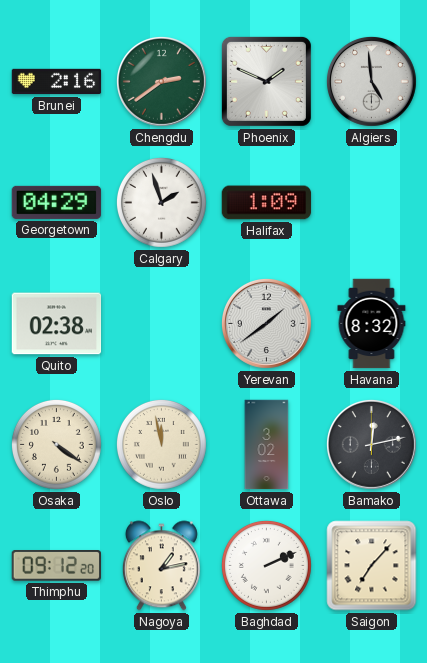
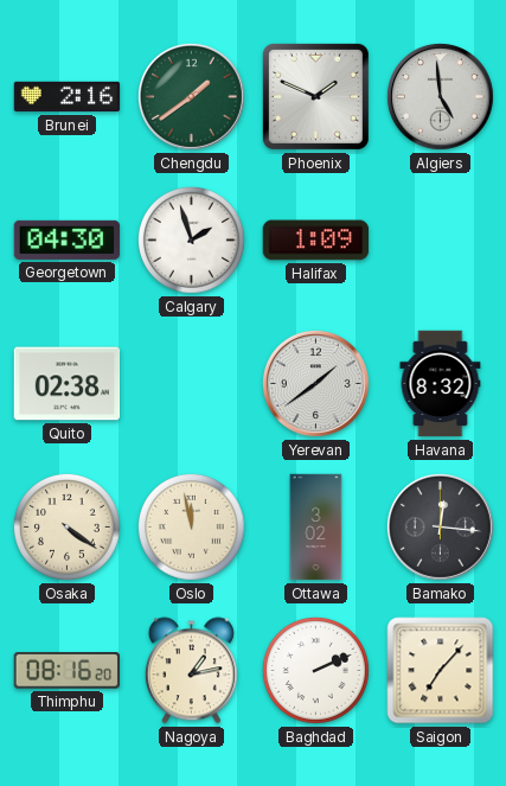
Chengdu: 2:39 -> 1:39
Georgetown: 04:29 -> 04:30
Bamako: 12:13 -> 12:16
Thimphu: 09:12 -> 08:16
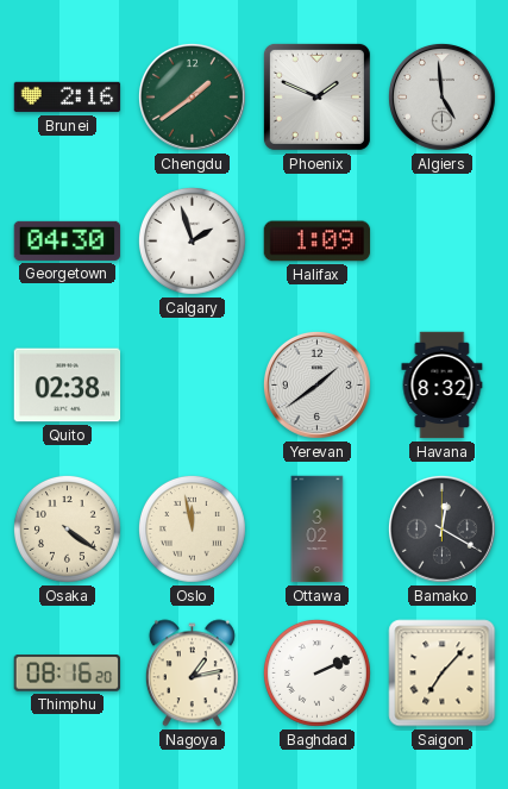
Bamako: 12:16 -> 12:20
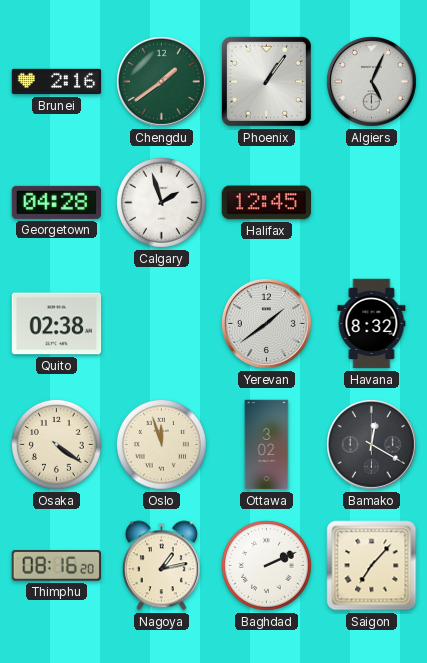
Phoenix: 1:49 -> 1:06
Algiers: 4:59 -> 5:04
Georgetown: 04:30 -> 04:28
Halifax: 1:09 -> 12:45
Oslo: 11:58 -> 11:57
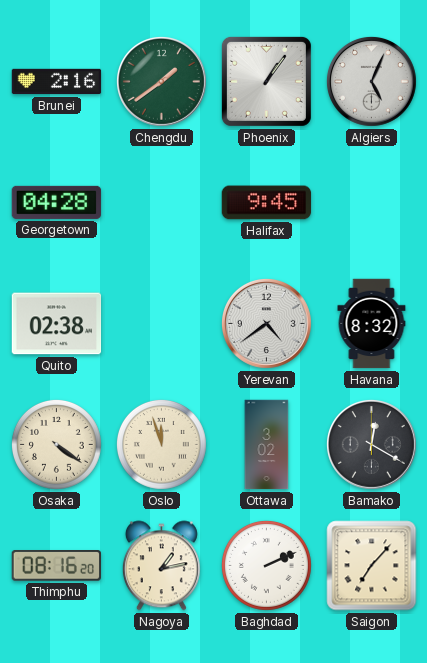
Calgary: 1:57 -> none
Halifax: 12:45 -> 9:45
Yerevan: 1:39 -> 4:39
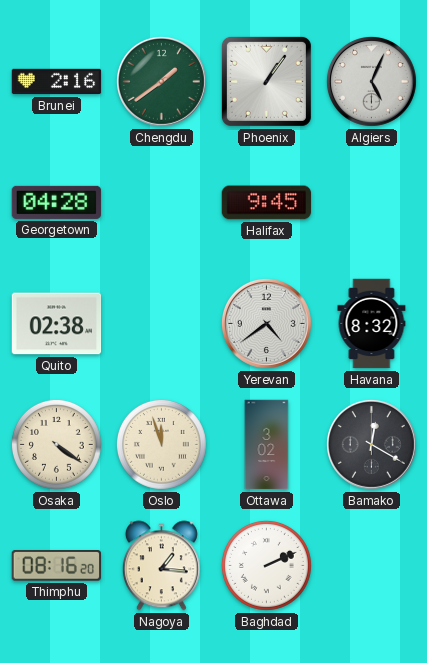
Nagoya: 1:13 -> 1:16
Saigon: 7:07 -> none
